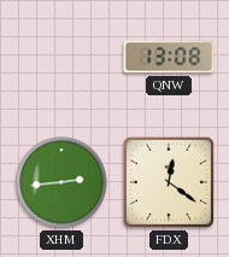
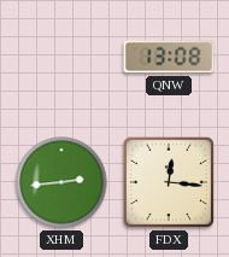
FDX: 12:21 -> 12:16
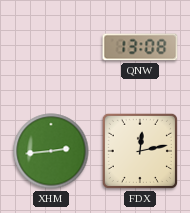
FDX: 12:16 -> 12:13
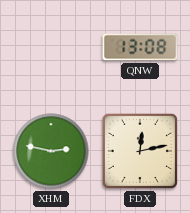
XHM: 2:44 -> 2:47
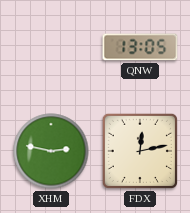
QNW: 13:08 -> 13:05
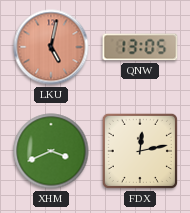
LKU: none -> 5:02
XHM: 2:47 -> 3:41
